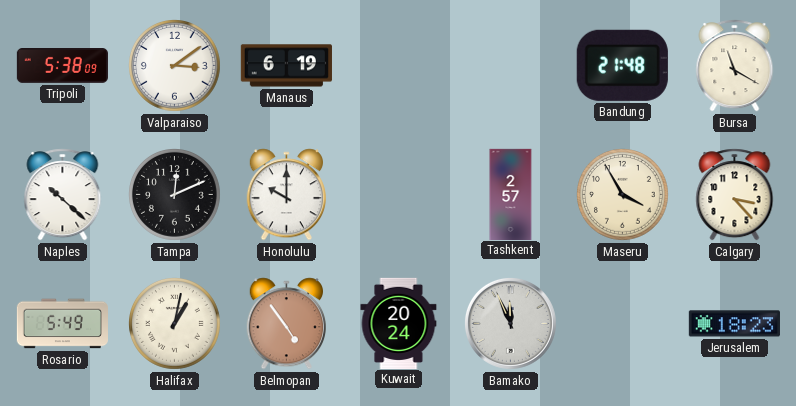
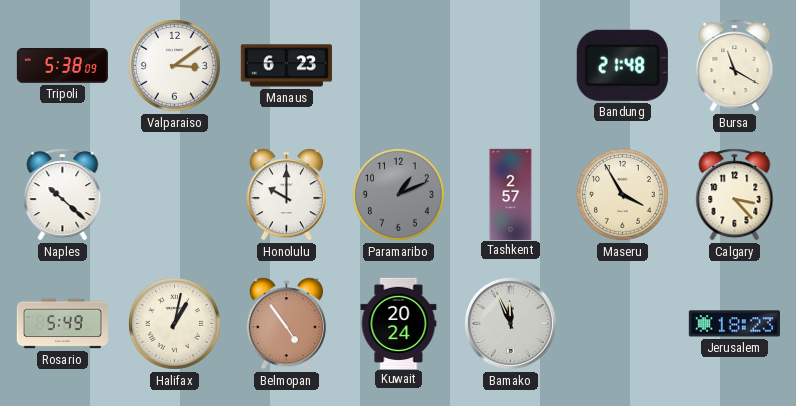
Manaus: 6:19 -> 6:23
Tampa: 12:11 -> none
Paramaribo: none -> 1:11
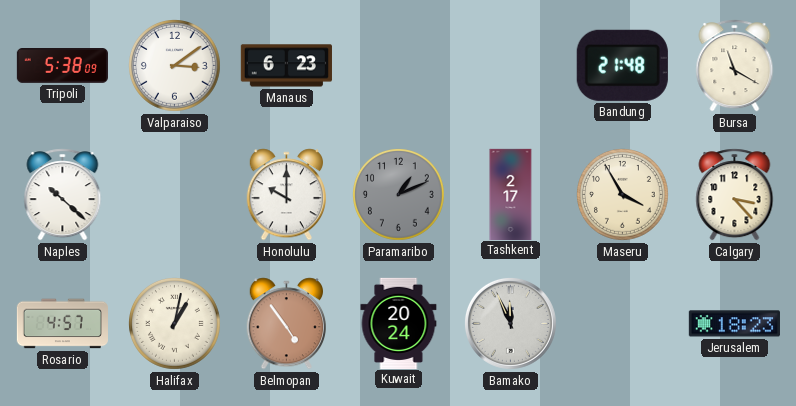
Tashkent: 2:57 -> 2:17
Rosario: 5:49 -> 4:57
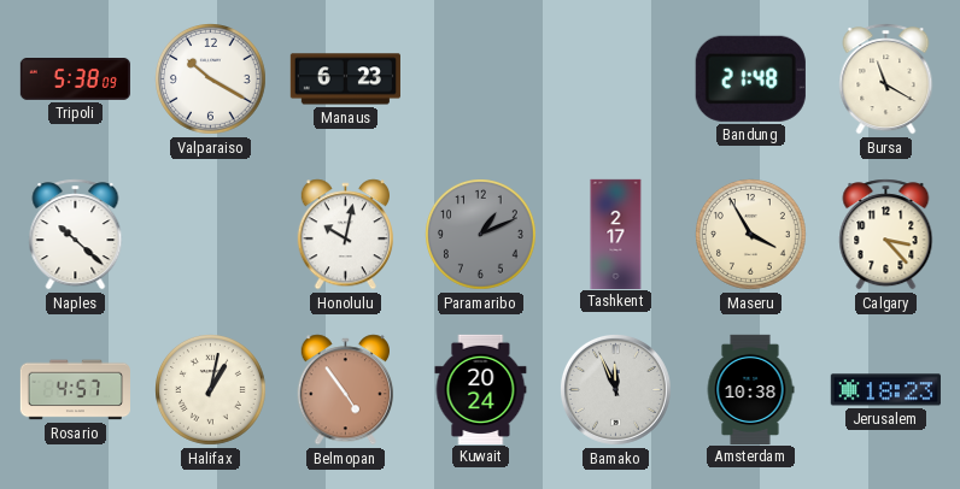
Valparaiso: 3:09 -> 10:20
Honolulu: 10:00 -> 10:02
Amsterdam: none -> 10:38
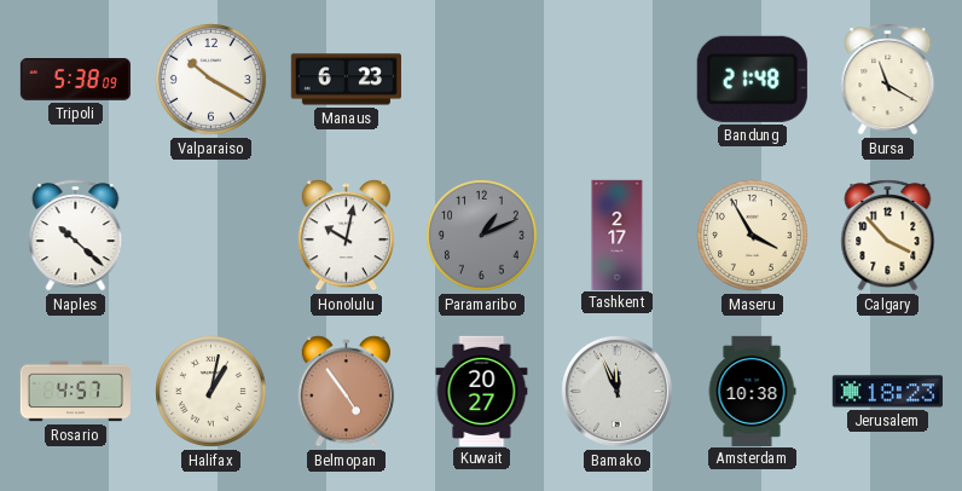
Calgary: 3:23 -> 3:53
Kuwait: 20:24 -> 20:27
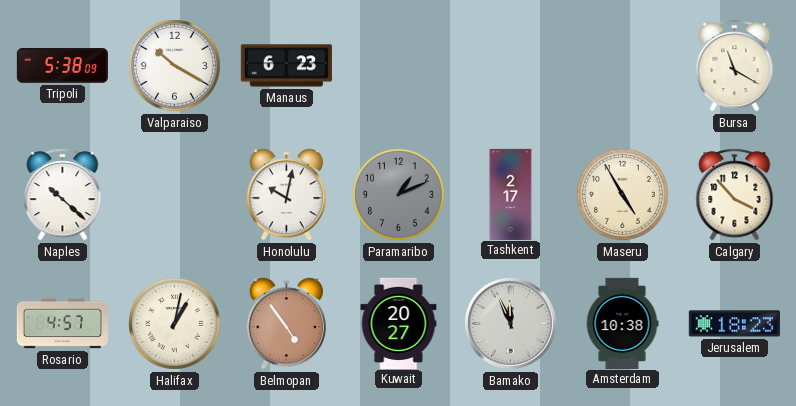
Bandung: 21:48 -> none
Maseru: 3:55 -> 4:55
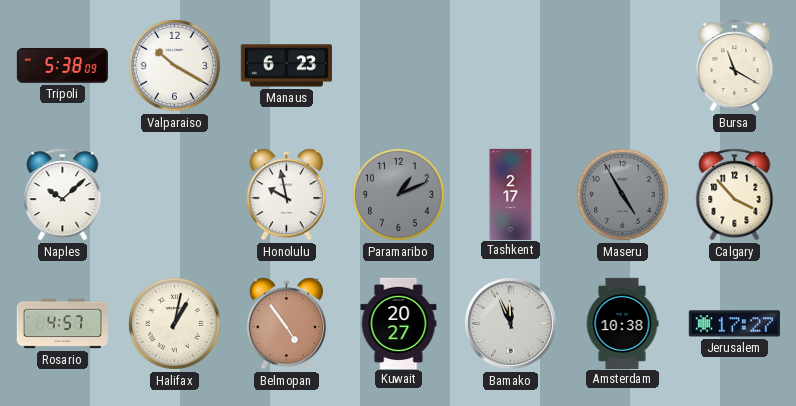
Naples: 10:22 -> 10:08
Honolulu: 10:02 -> 9:58
Maseru dial: cream -> grey
Jerusalem: 18:23 -> 17:27
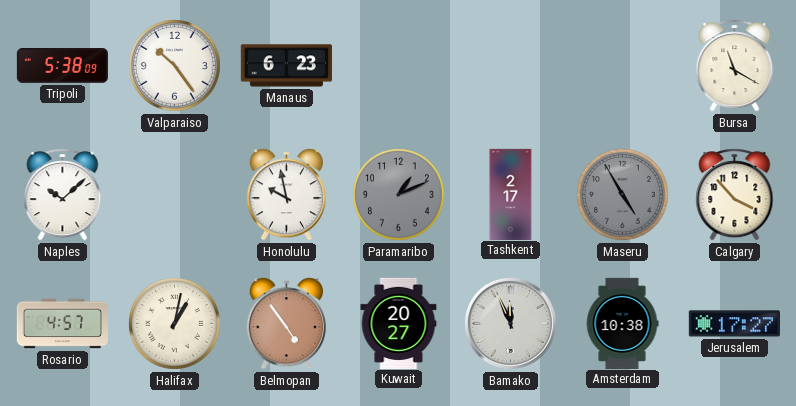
Valparaiso: 10:20 -> 10:24
